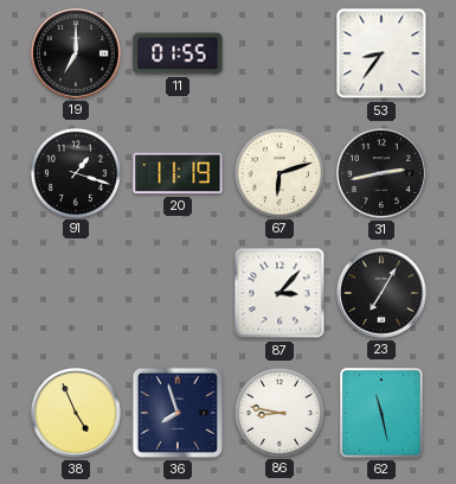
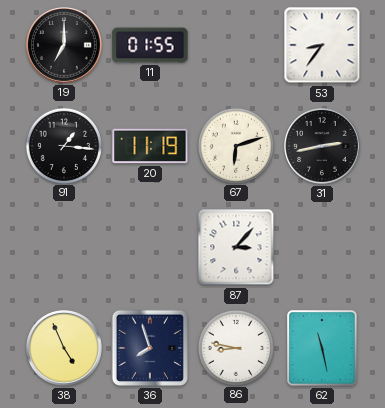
91: 1:18 -> 1:16
23: 7:05 -> none
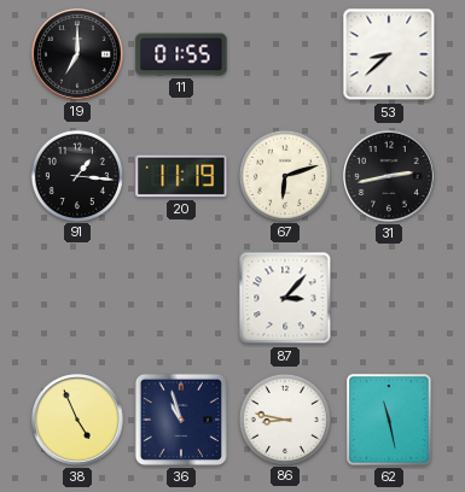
53: 8:36 -> 8:38
36: 7:57 -> 10:57
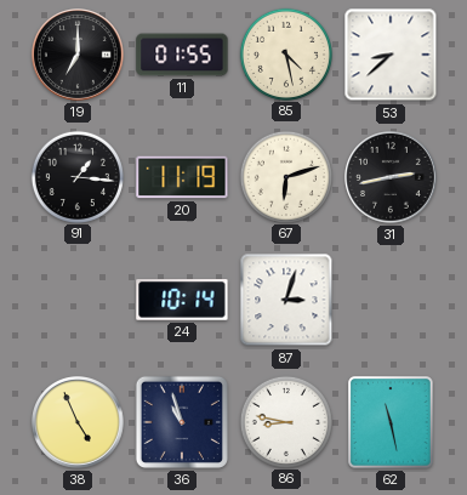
85: none -> 4:28
24: none -> 10:14
87: 3:07 -> 3:03
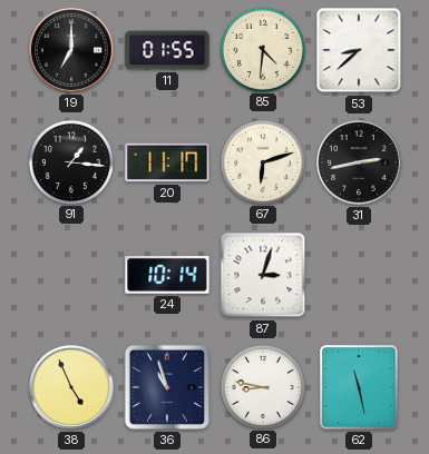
85: 4:28 -> 4:31
20: 11:19 -> 11:17
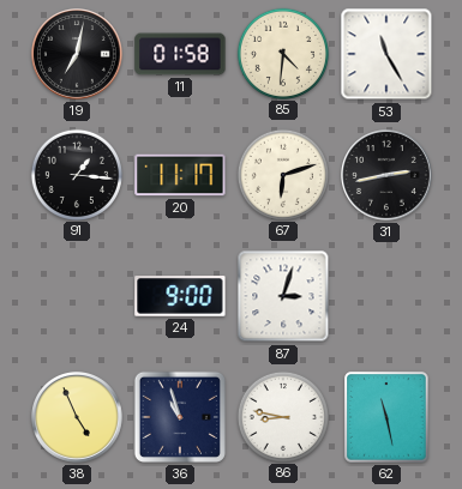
19: 7:00 -> 7:02
11: 01:55 -> 01:58
53: 8:38 -> 11:25
24: 10:14 -> 9:00
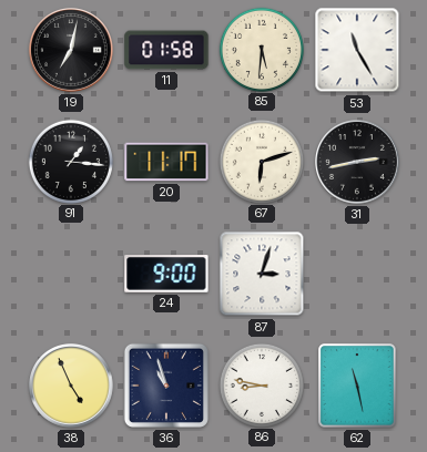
85: 4:31 -> 5:31
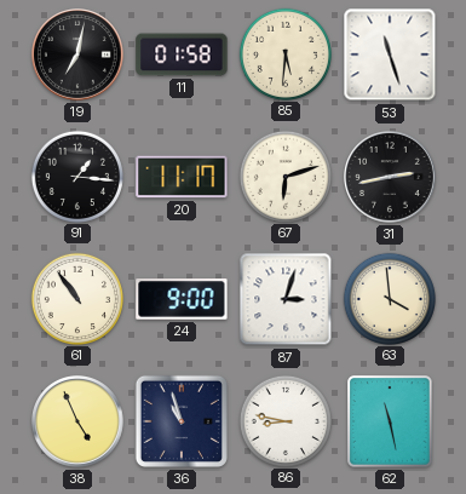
53: 11:25 -> 11:27
61: none -> 10:54
63: none -> 3:59
